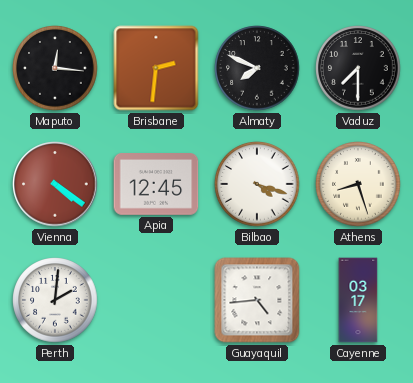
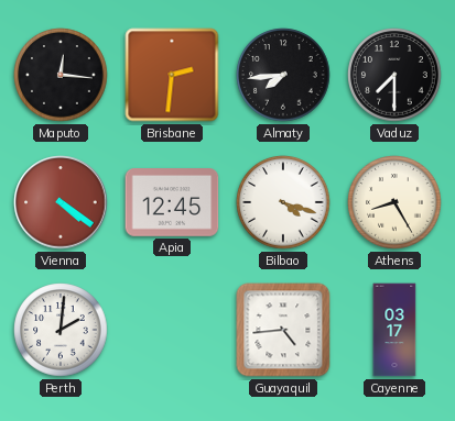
Almaty: 7:49 -> 7:44
Athens: 8:27 -> 8:25
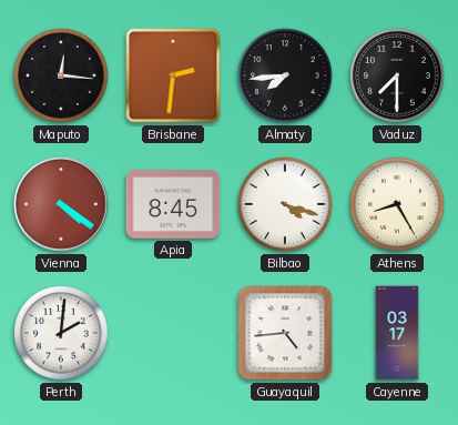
Apia: 12:45 -> 8:45
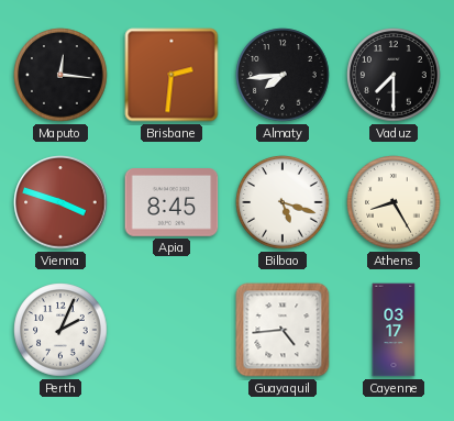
Vienna: 4:21 -> 3:48
Bilbao: 4:18 -> 5:18
Perth: 2:01 -> 2:04
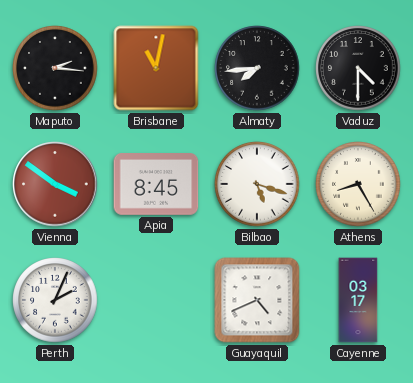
Maputo: 12:16 -> 2:16
Brisbane: 2:31 -> 11:02
Vaduz: 7:30 -> 4:30
Vienna: 3:48 -> 3:51
Guayaquil: 4:44 -> 4:41
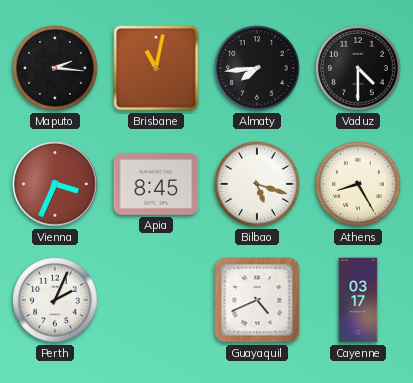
Vienna: 3:51 -> 3:34
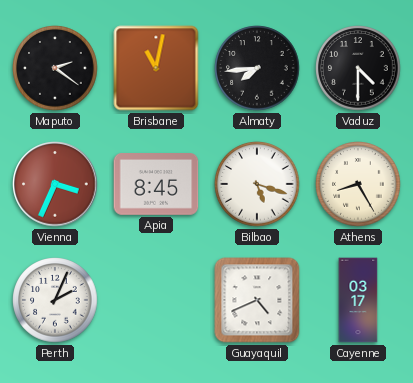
Maputo: 2:16 -> 2:21
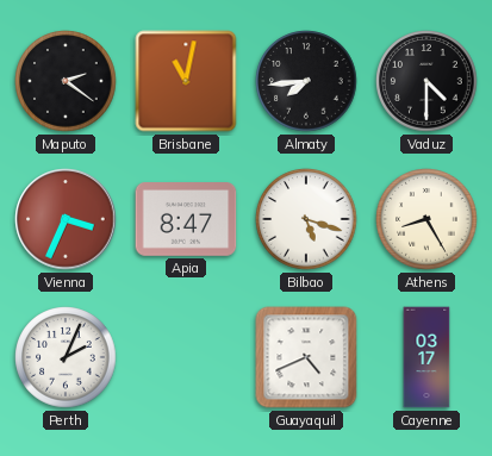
Apia: 8:45 -> 8:47
